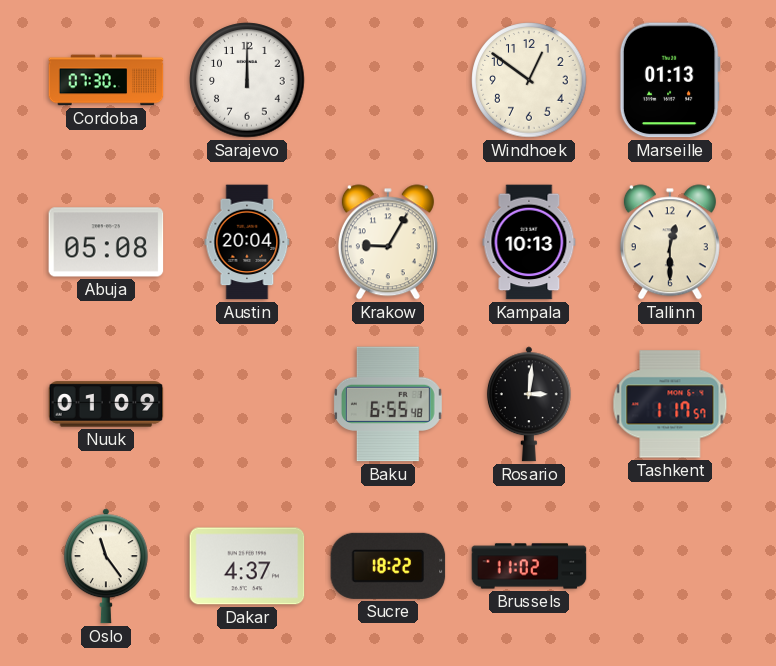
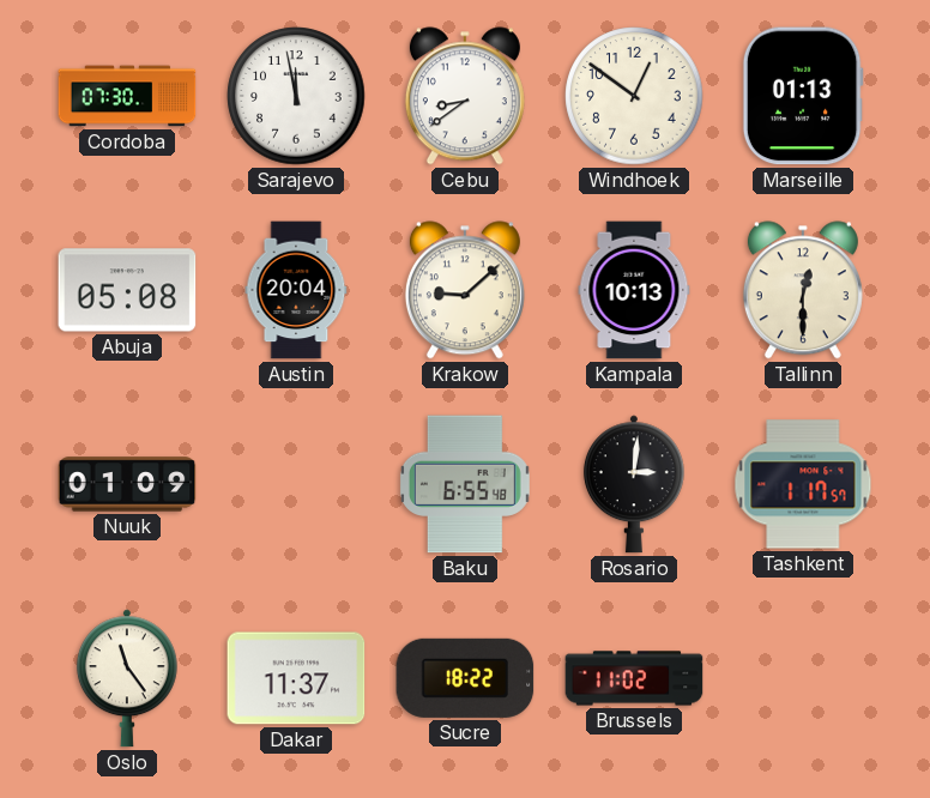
Sarajevo: 12:00 -> 11:58
Cebu: none -> 8:39
Krakow: 9:05 -> 9:08
Dakar: 4:37 -> 11:37
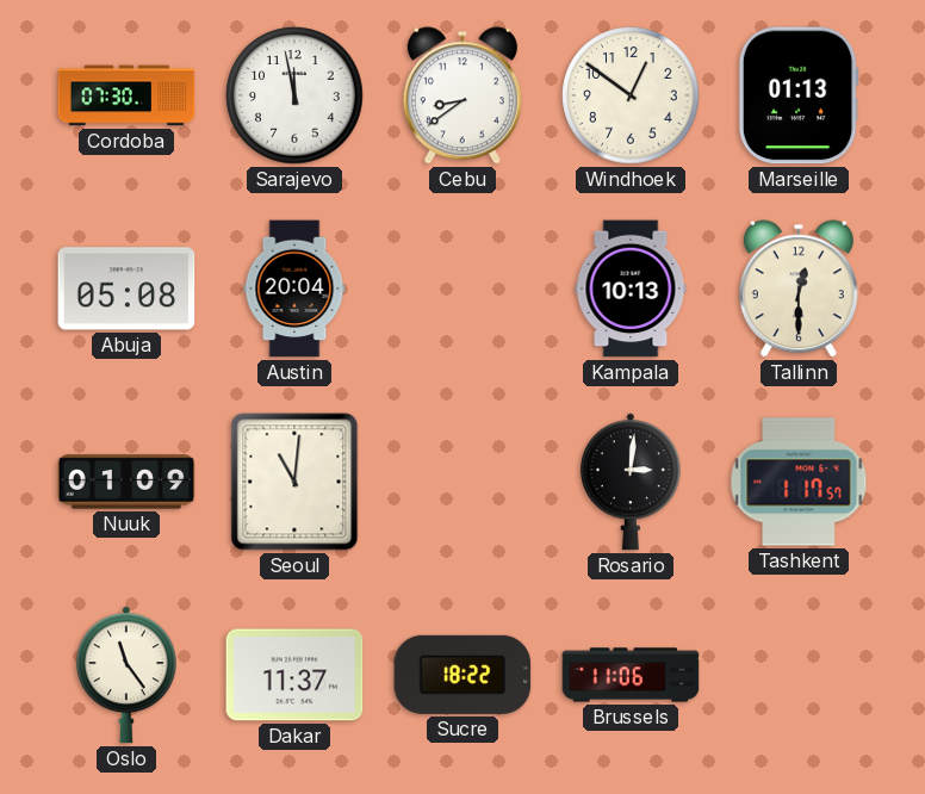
Krakow: 9:08 -> none
Seoul: none -> 11:01
Baku: 6:55 -> none
Brussels: 11:02 -> 11:06
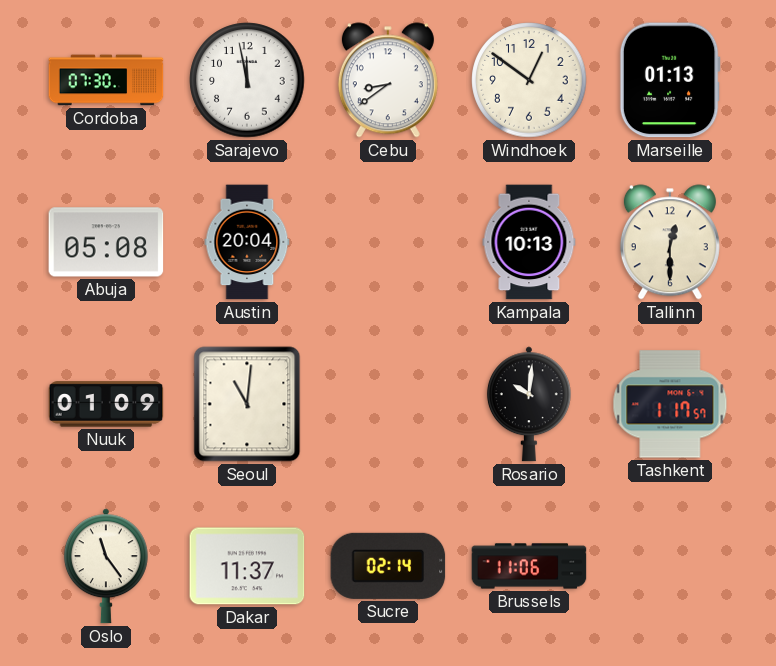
Rosario: 3:01 -> 10:01
Sucre: 18:22 -> 02:14
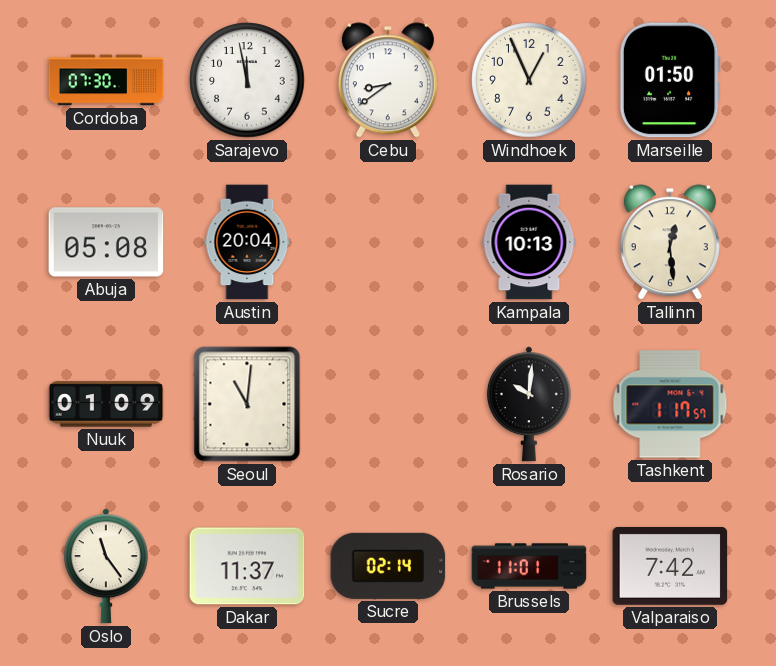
Windhoek: 12:51 -> 12:56
Marseille: 01:13 -> 01:50
Tallinn: 12:30 -> 12:29
Brussels: 11:06 -> 11:01
Valparaiso: none -> 7:42
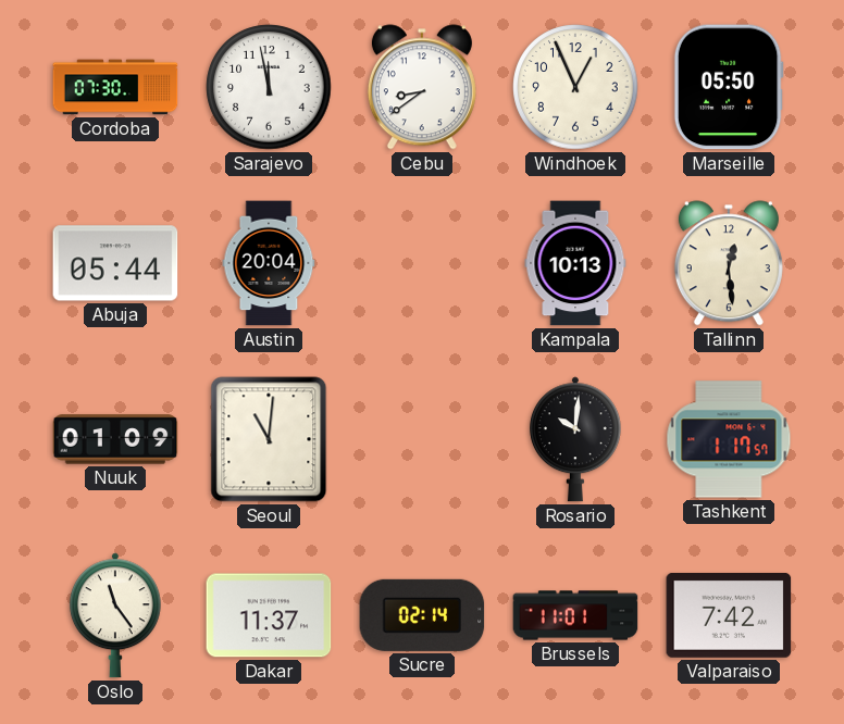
Marseille: 01:50 -> 05:50
Abuja: 05:08 -> 05:44
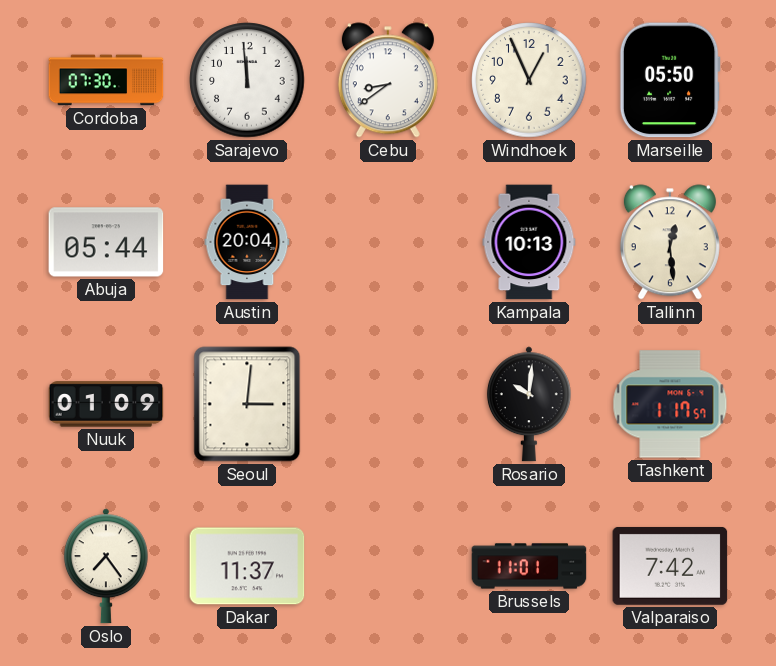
Sarajevo: 11:58 -> 11:59
Seoul: 11:01 -> 3:01
Oslo: 11:24 -> 7:24
Sucre: 02:14 -> none
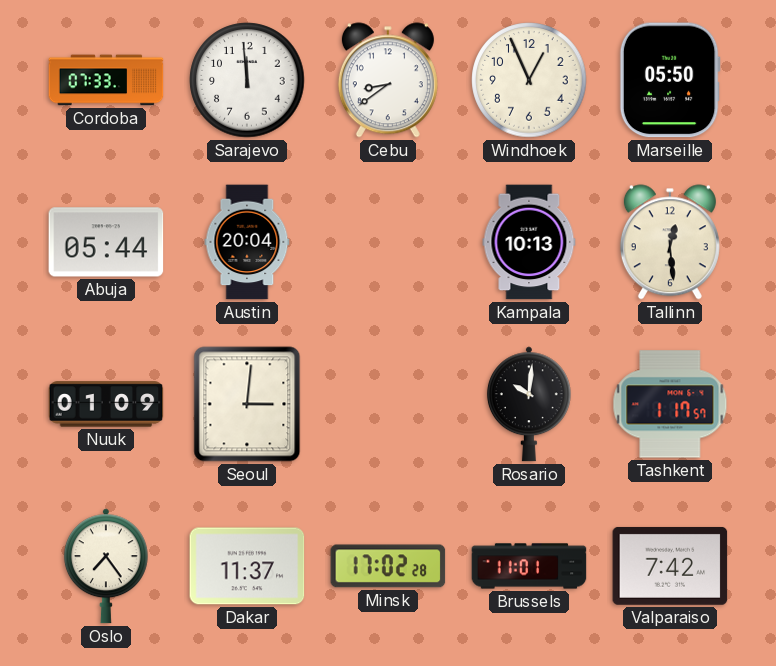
Cordoba: 07:30 -> 07:33
Minsk: none -> 17:02
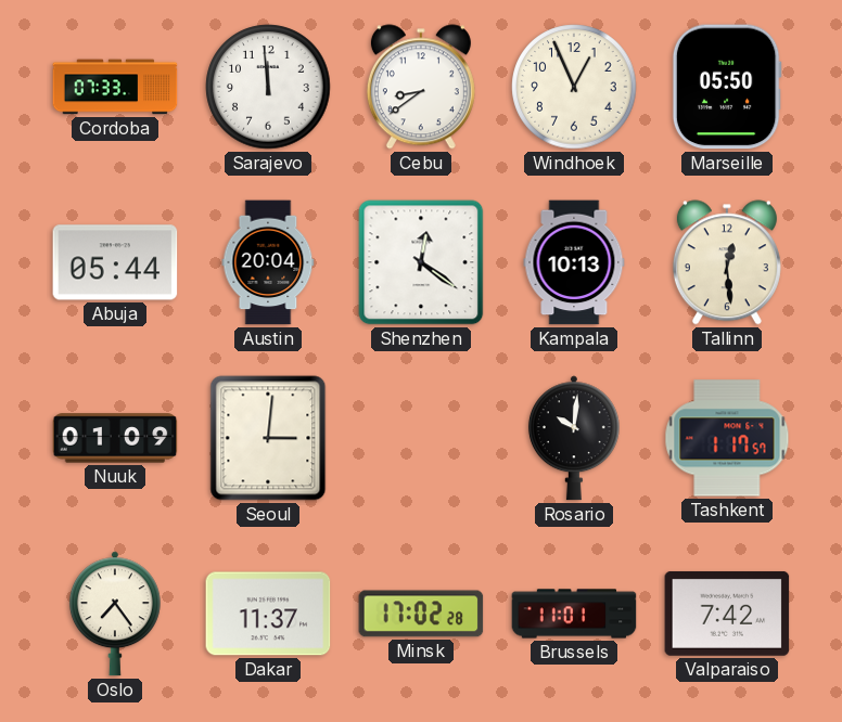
Shenzhen: none -> 12:21
